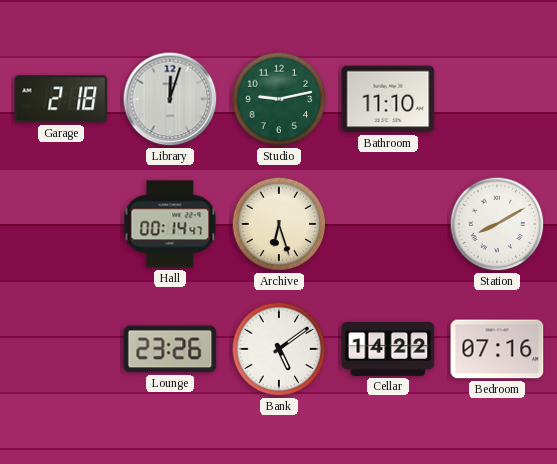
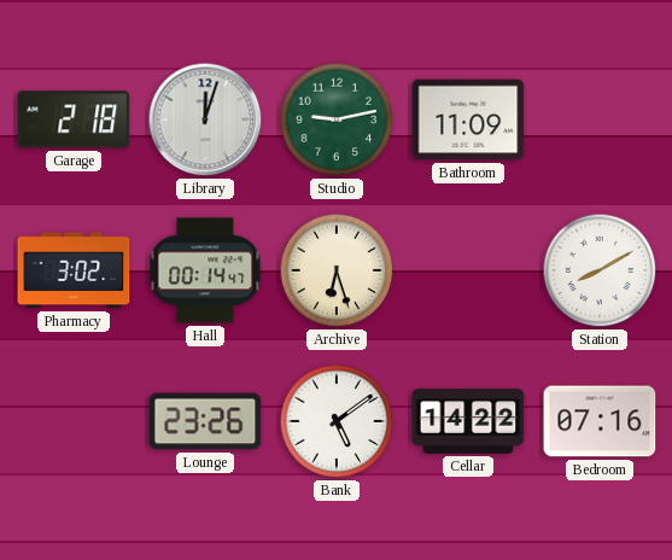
Bathroom: 11:10 -> 11:09
Pharmacy: none -> 3:02
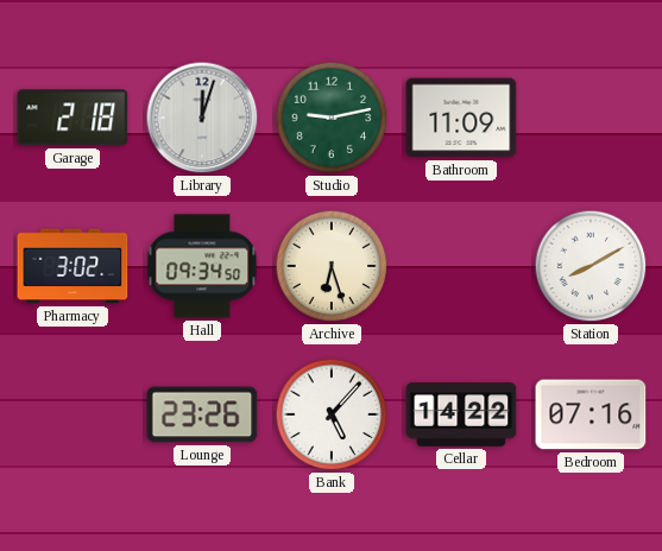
Hall: 00:14 -> 09:34
Bank: 5:09 -> 5:07
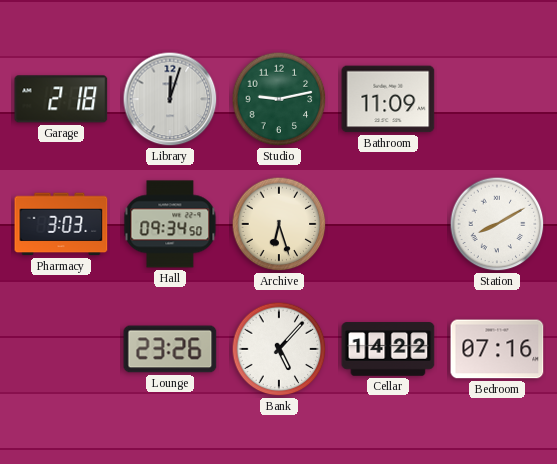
Pharmacy: 3:02 -> 3:03
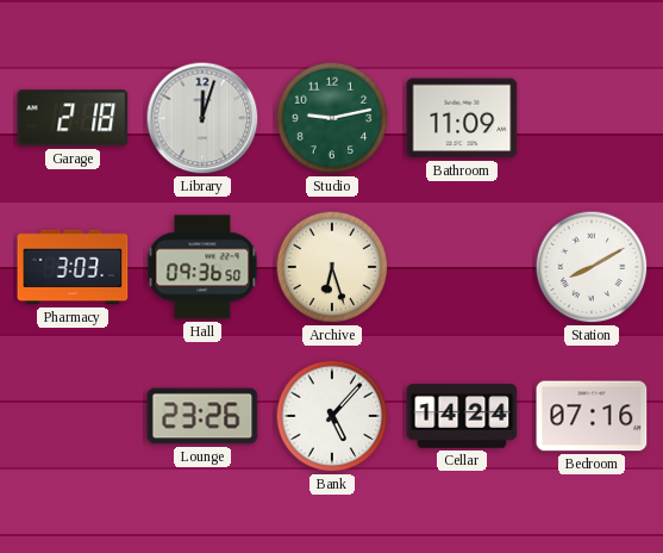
Hall: 09:34 -> 09:36
Cellar: 14:22 -> 14:24
